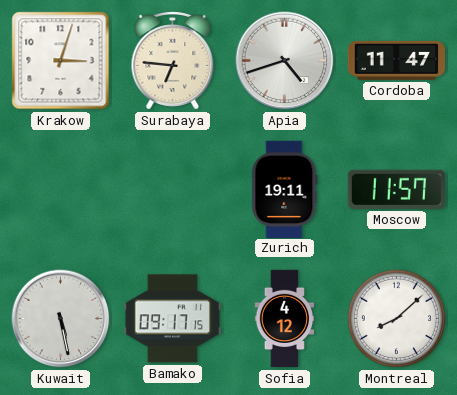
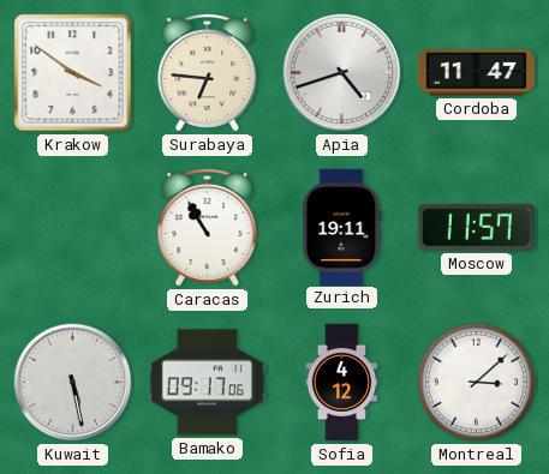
Krakow: 3:03 -> 3:51
Caracas: none -> 10:55
Bamako: 09:17:15 -> 09:17:06
Montreal: 8:08 -> 3:08
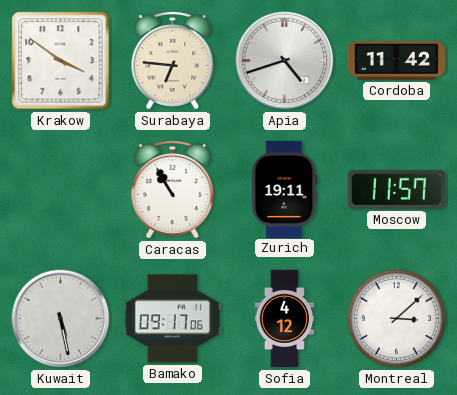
Cordoba: 11:47 -> 11:42
